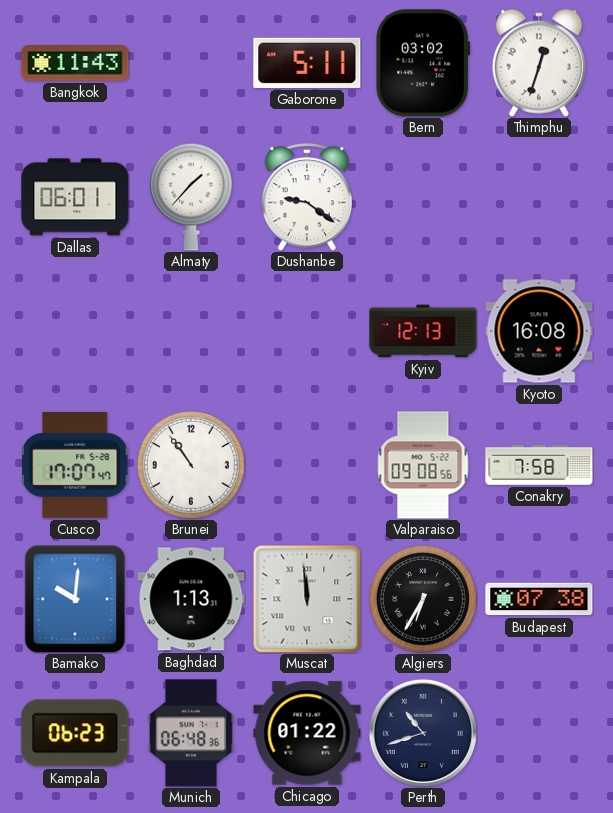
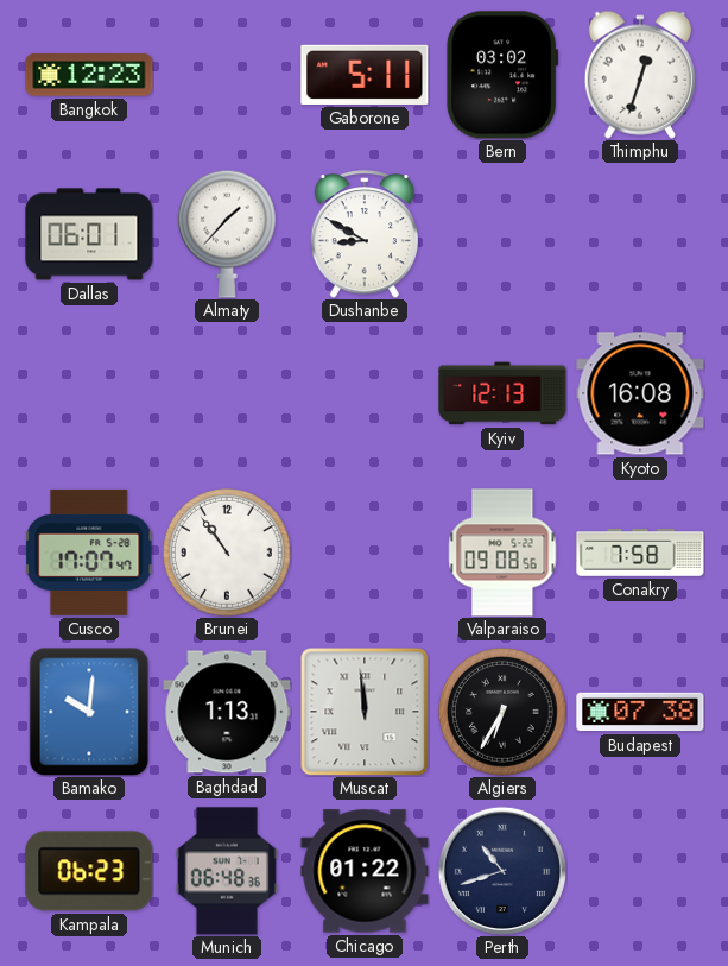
Bangkok: 11:43 -> 12:23
Dushanbe: 9:21 -> 8:50
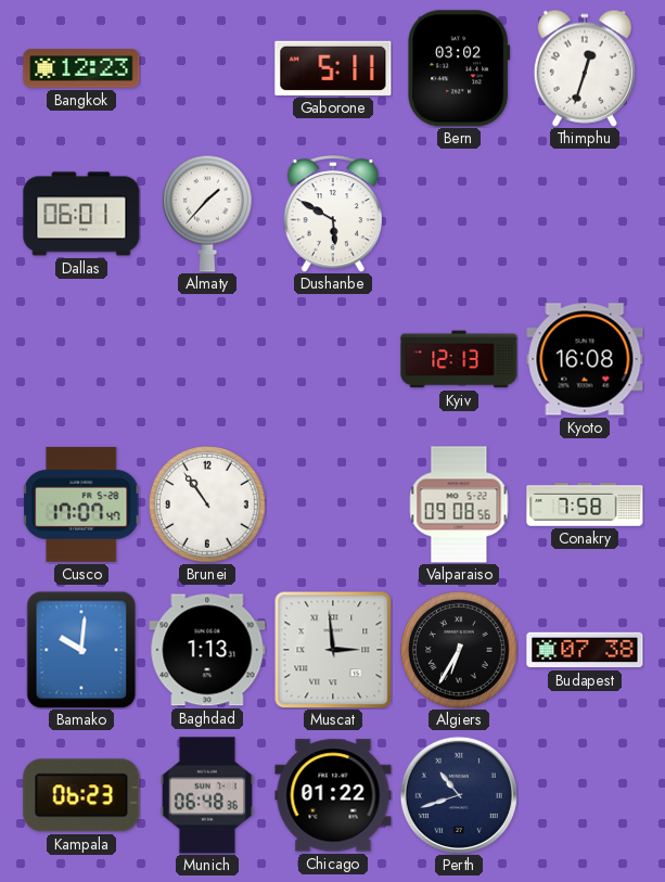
Dushanbe: 8:50 -> 5:50
Muscat: 11:59 -> 2:59
